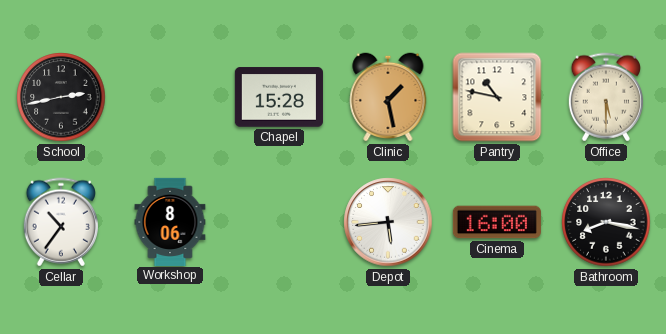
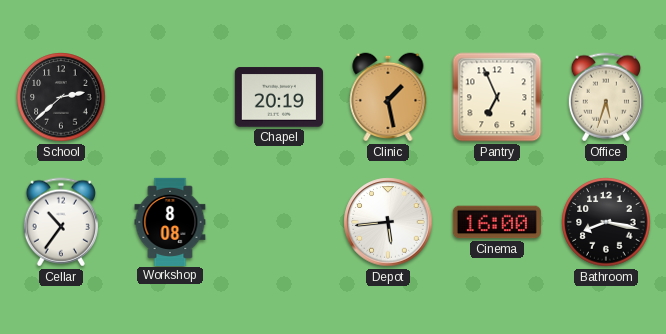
School: 2:43 -> 2:38
Chapel: 15:28 -> 20:19
Pantry: 10:47 -> 6:56
Office: 5:30 -> 5:33
Workshop: 8:06 -> 8:08
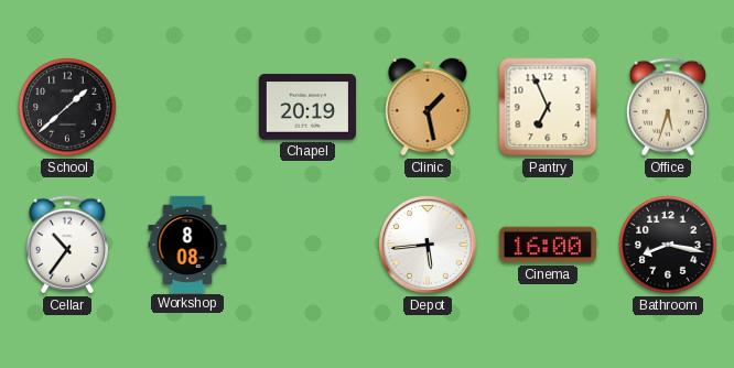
School: 2:38 -> 1:38
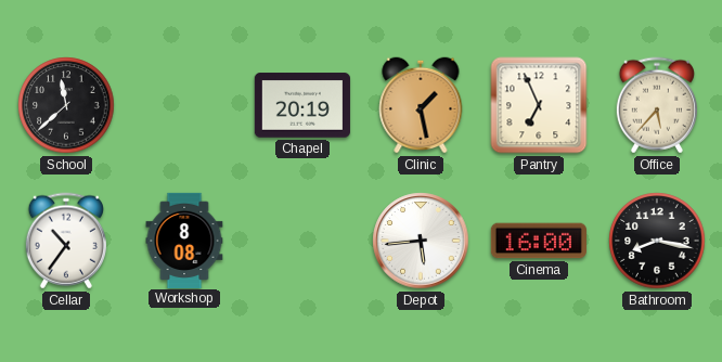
School: 1:38 -> 11:38
Office: 5:33 -> 5:37
